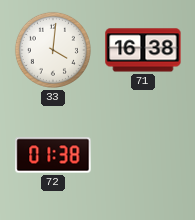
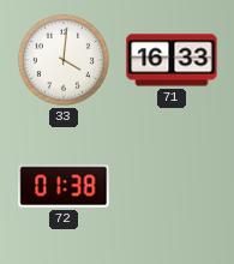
71: 16:38 -> 16:33
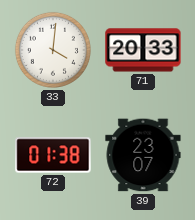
71: 16:33 -> 20:33
39: none -> 23:07
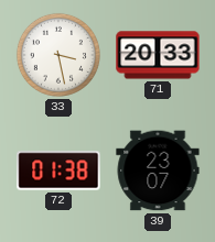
33: 4:01 -> 3:28
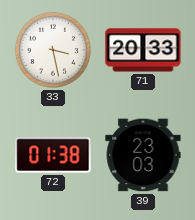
39: 23:07 -> 23:03
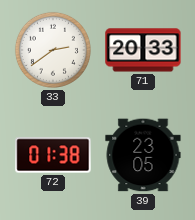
33: 3:28 -> 2:39
39: 23:03 -> 23:05
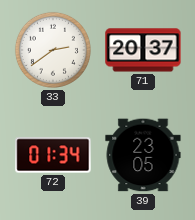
71: 20:33 -> 20:37
72: 01:38 -> 01:34
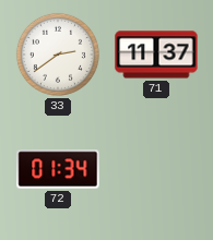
71: 20:37 -> 11:37
39: 23:05 -> none
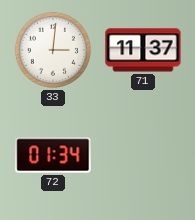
33: 2:39 -> 3:01
